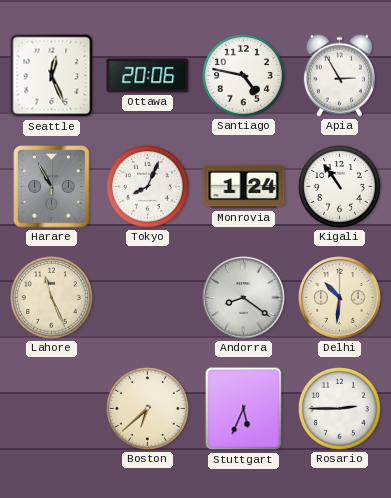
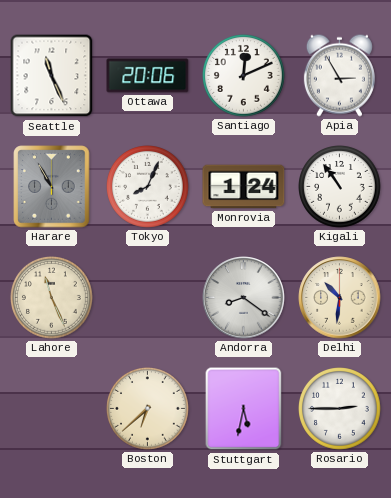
Seattle: 12:26 -> 11:26
Santiago: 4:47 -> 12:11
Stuttgart: 5:34 -> 5:32
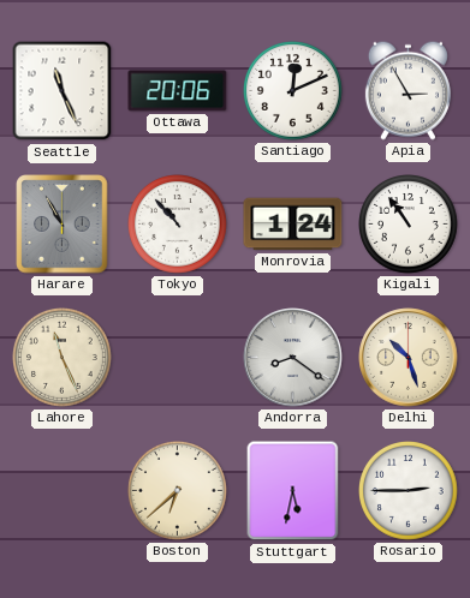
Tokyo: 8:04 -> 10:53
Delhi: 10:31 -> 10:27
